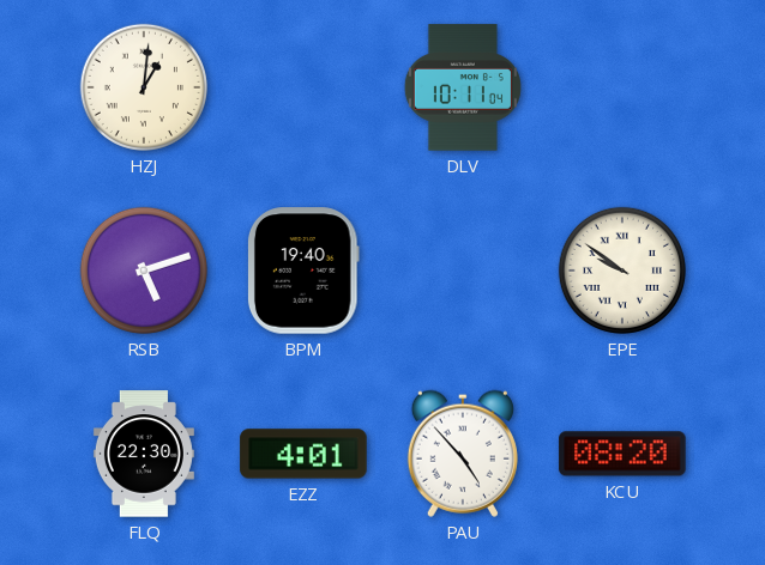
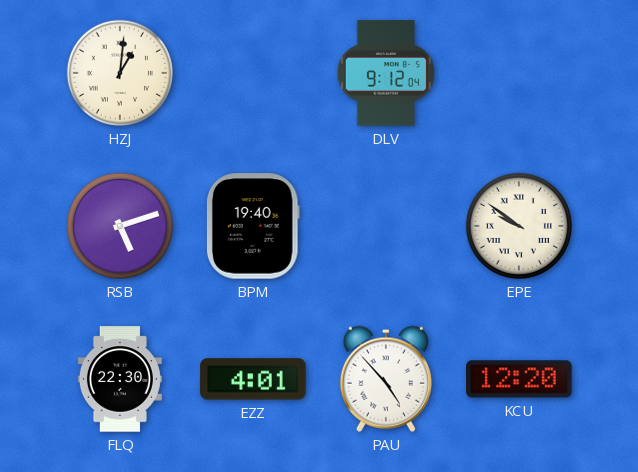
DLV: 10:11 -> 9:12
KCU: 08:20 -> 12:20
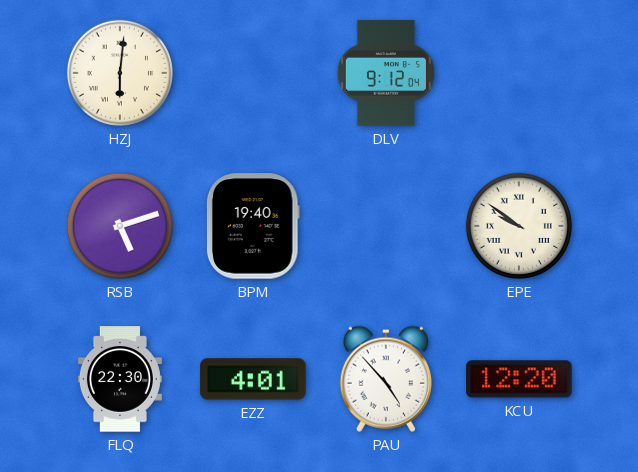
HZJ: 1:01 -> 6:01
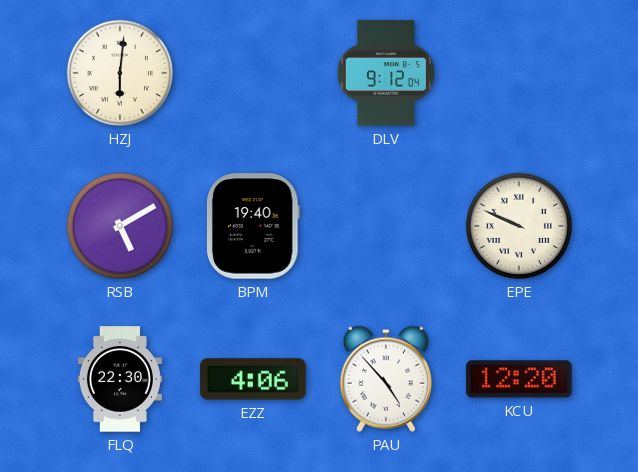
RSB: 5:12 -> 5:10
EPE: 9:51 -> 9:49
EZZ: 4:01 -> 4:06
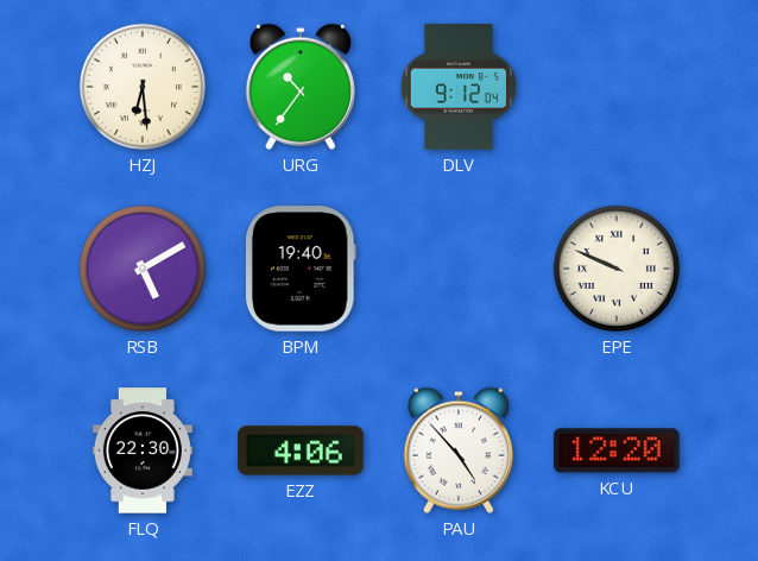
HZJ: 6:01 -> 6:29
URG: none -> 10:36
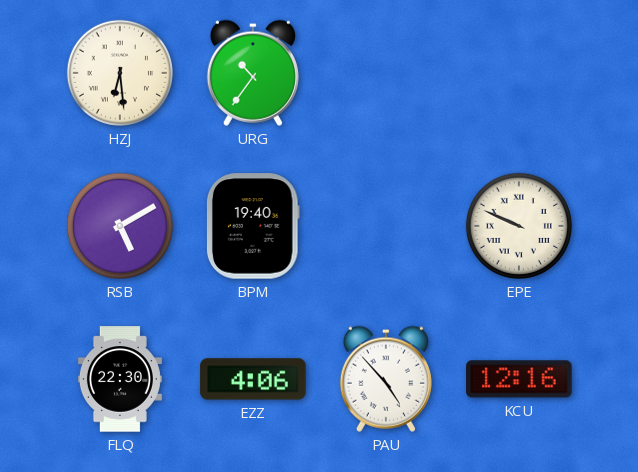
DLV: 9:12 -> none
KCU: 12:20 -> 12:16
